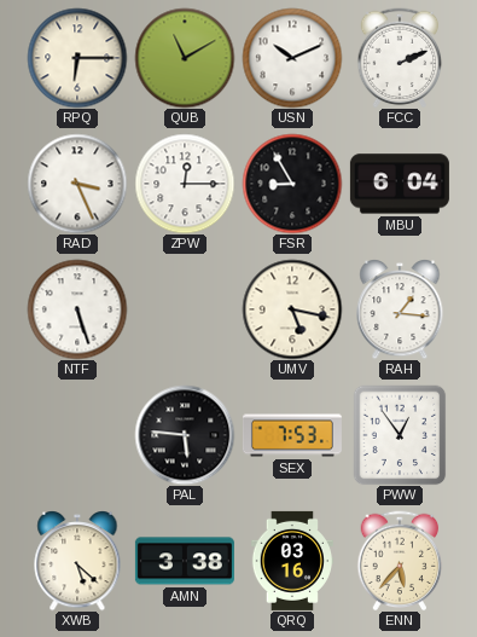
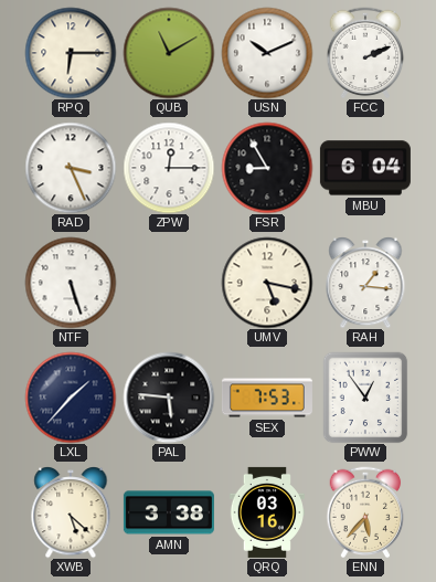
LXL: none -> 1:37
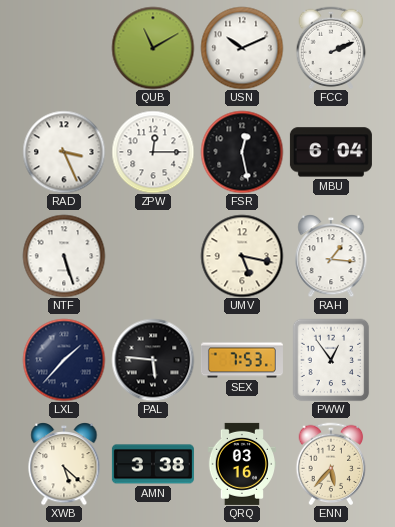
RPQ: 6:15 -> none
FSR: 8:55 -> 12:28
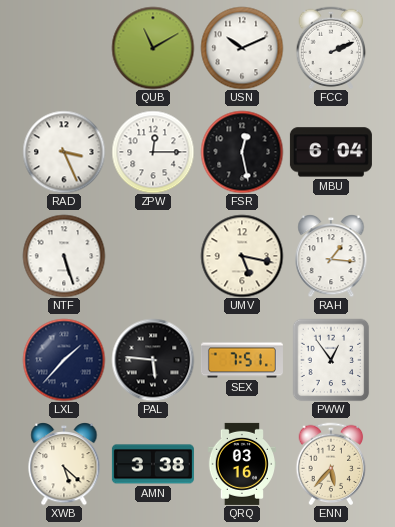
SEX: 7:53 -> 7:51
